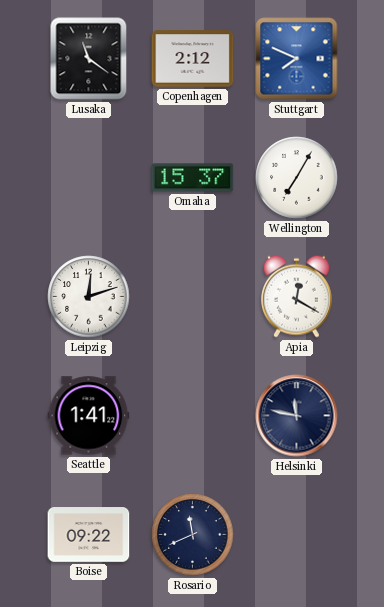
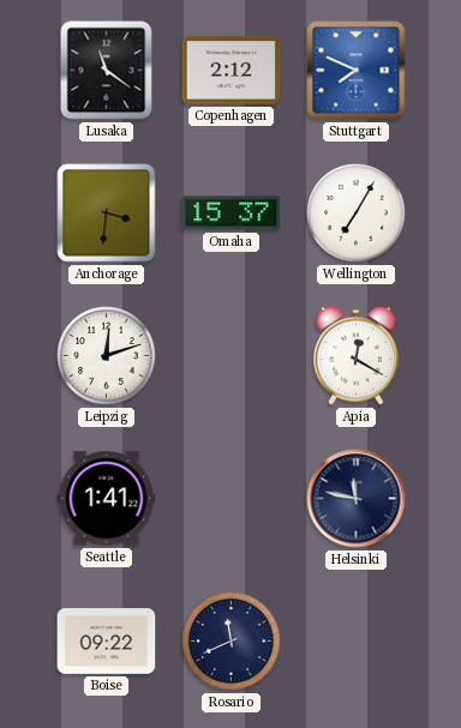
Anchorage: none -> 3:31
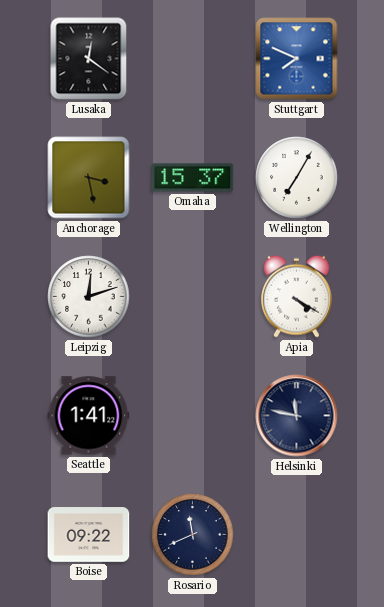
Lusaka: 11:21 -> 12:21
Copenhagen: 2:12 -> none
Anchorage: 3:31 -> 3:28
Apia: 12:20 -> 4:20
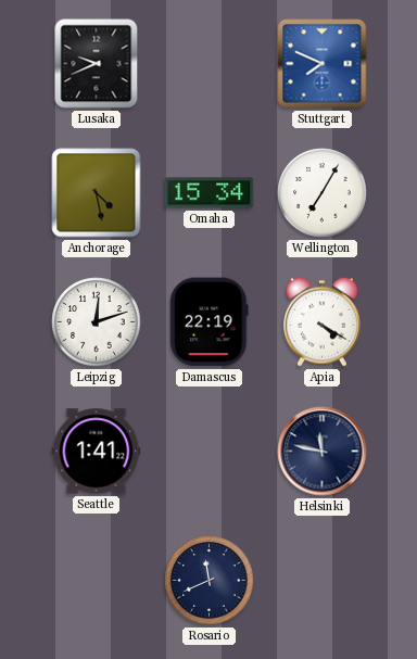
Lusaka: 12:21 -> 9:41
Anchorage: 3:28 -> 4:28
Omaha: 15:37 -> 15:34
Damascus: none -> 22:19
Boise: 09:22 -> none
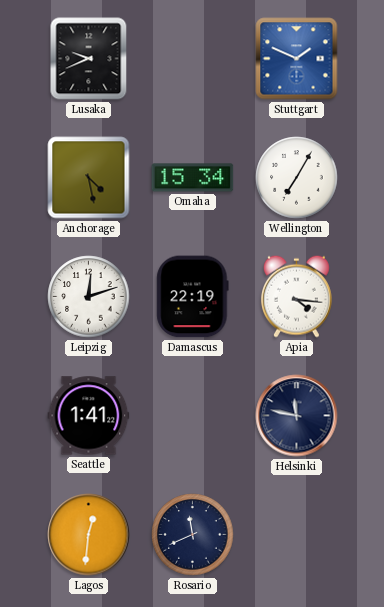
Stuttgart: 7:49 -> 1:49
Apia: 4:20 -> 4:16
Lagos: none -> 12:31
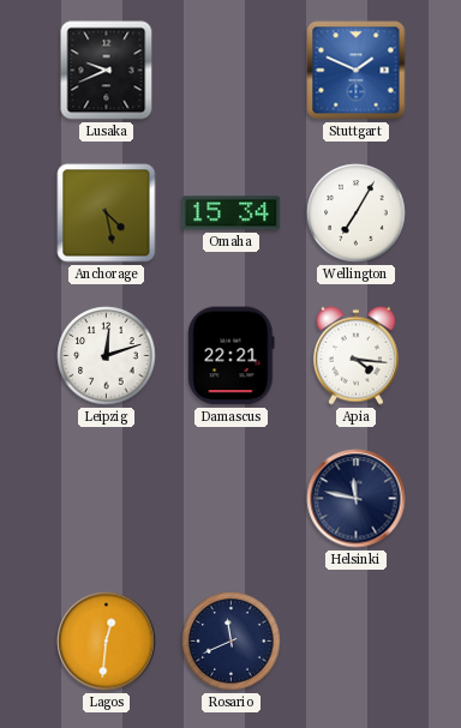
Damascus: 22:19 -> 22:21
Seattle: 1:41 -> none
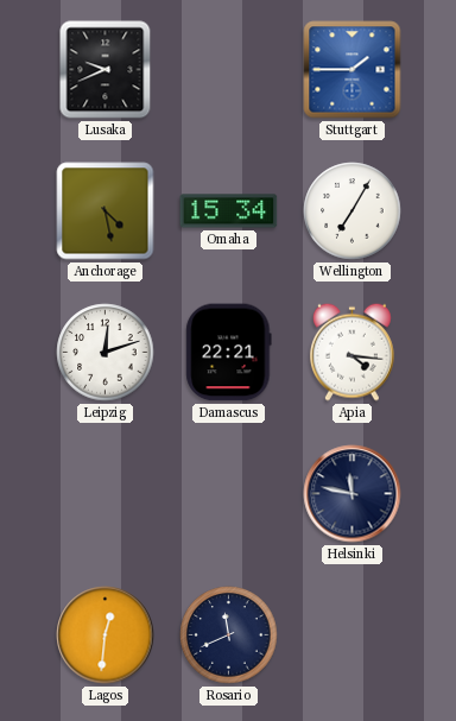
Stuttgart: 1:49 -> 1:45
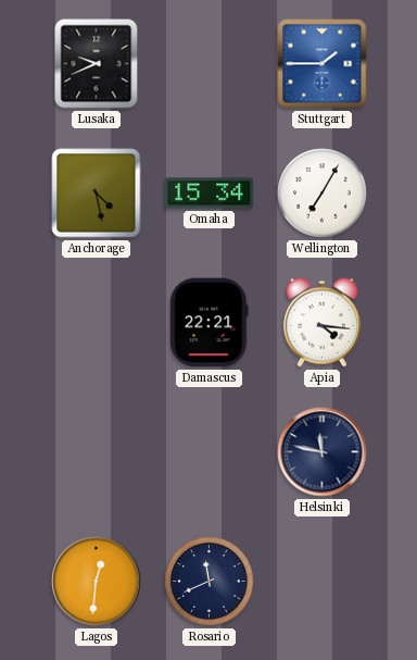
Leipzig: 12:12 -> none
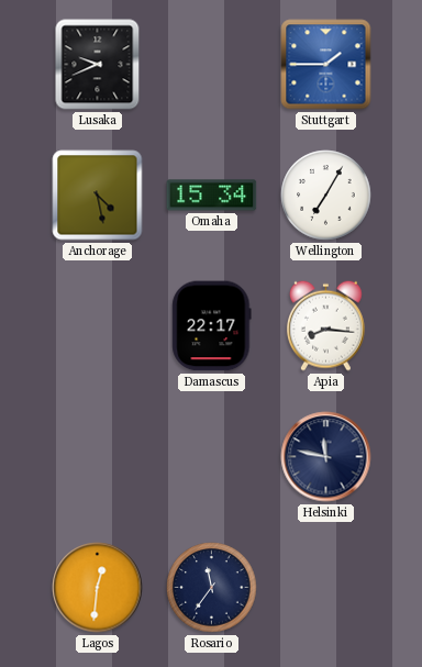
Damascus: 22:21 -> 22:17
Apia: 4:16 -> 8:16
Rosario: 11:41 -> 11:36
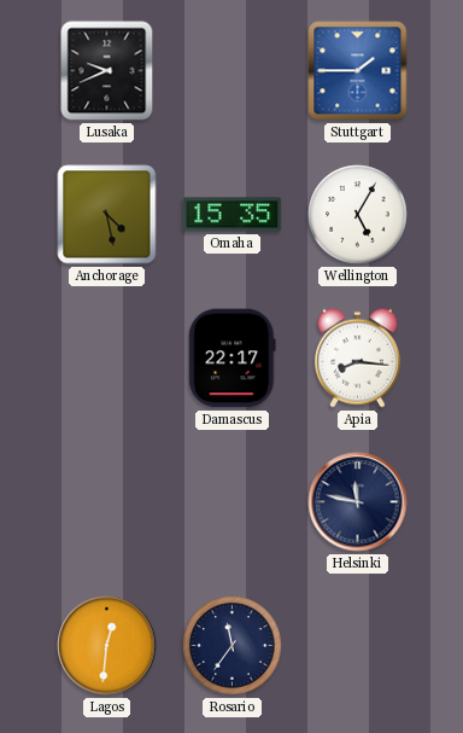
Omaha: 15:34 -> 15:35
Wellington: 7:05 -> 5:05
